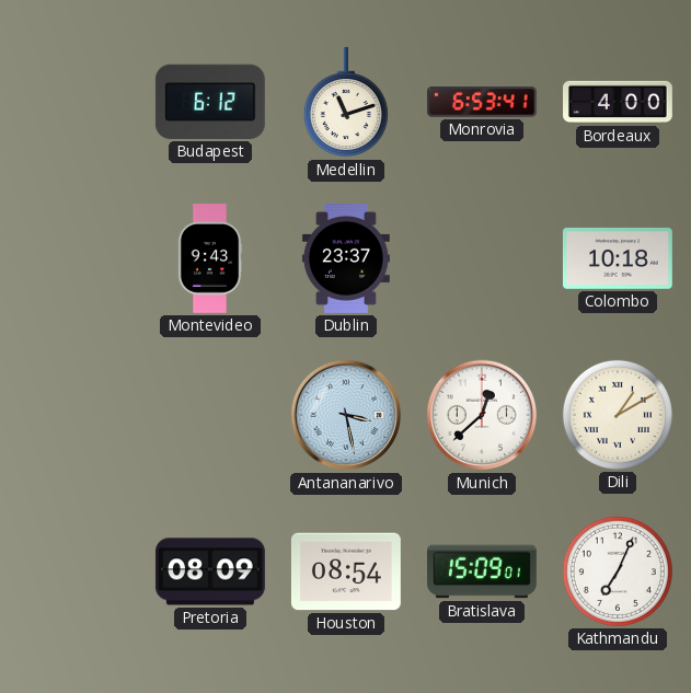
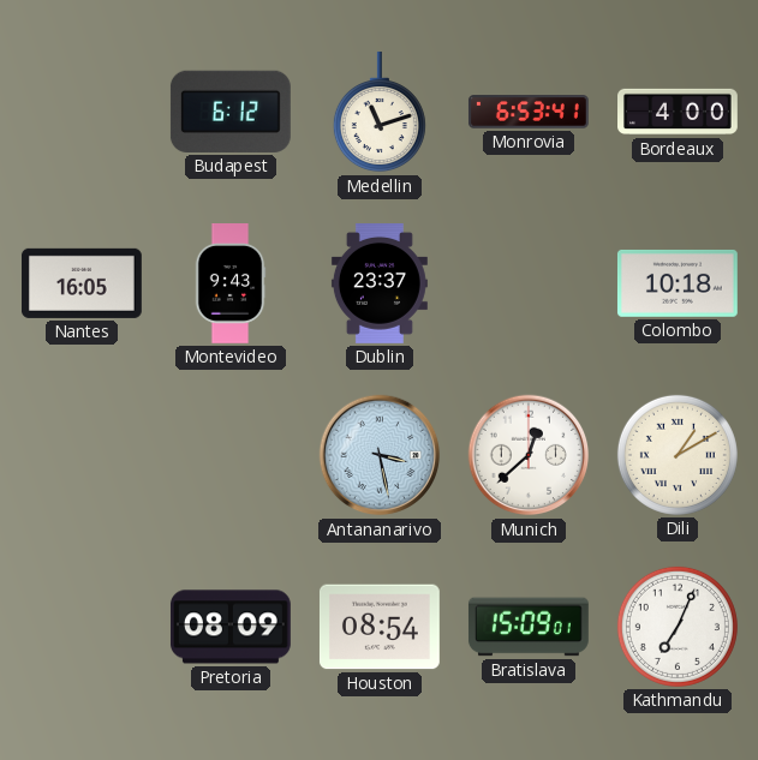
Nantes: none -> 16:05
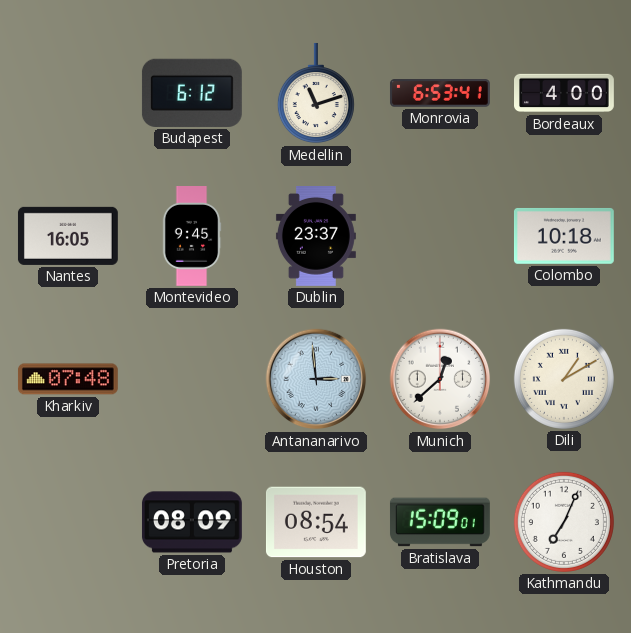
Montevideo: 9:43 -> 9:45
Kharkiv: none -> 07:48
Antananarivo: 3:28 -> 2:59
